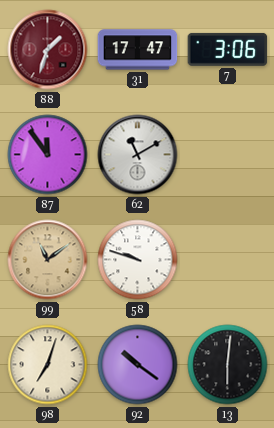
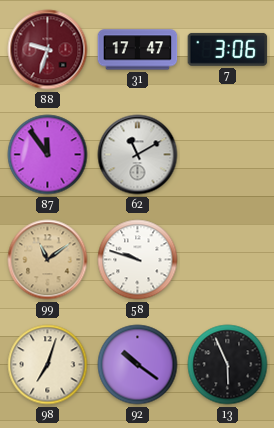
88: 1:33 -> 9:33
13: 6:01 -> 5:56
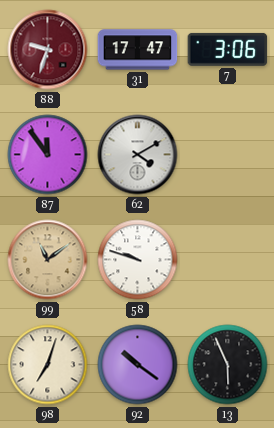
62: 11:10 -> 4:10
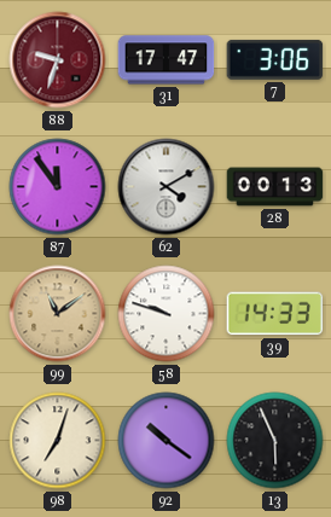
28: none -> 00:13
39: none -> 14:33
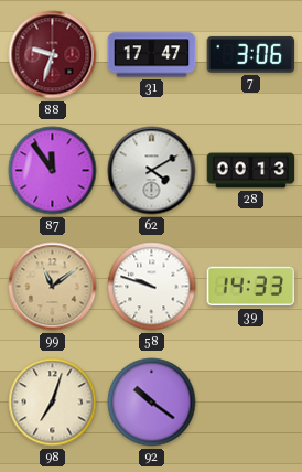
13: 5:56 -> none
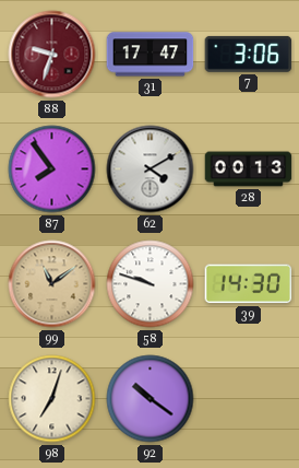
87: 11:54 -> 7:54
39: 14:33 -> 14:30
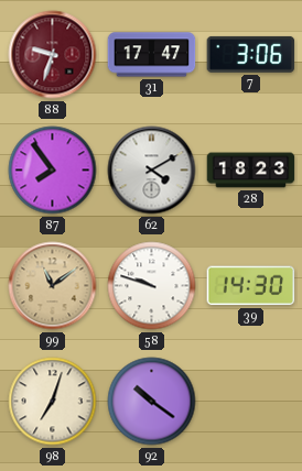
28: 00:13 -> 18:23
